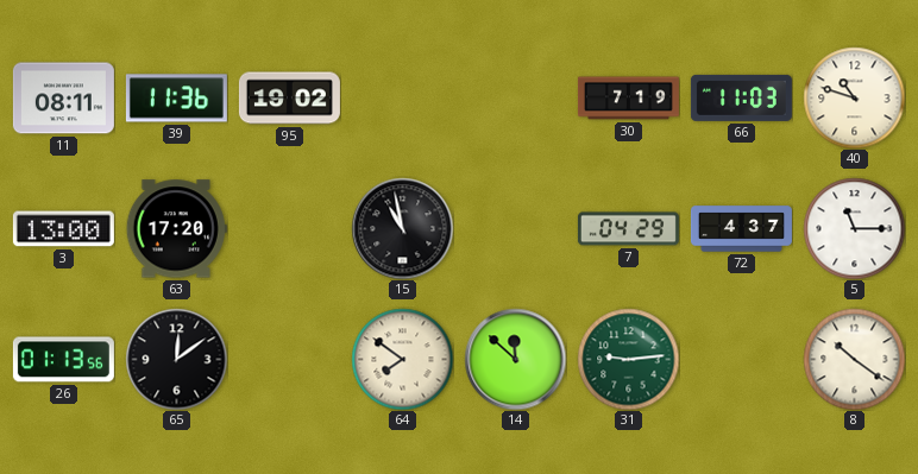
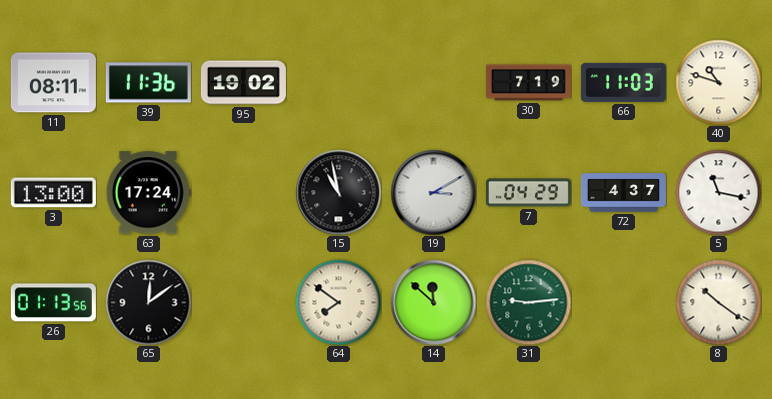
63: 17:20 -> 17:24
19: none -> 3:10
5: 11:15 -> 11:17
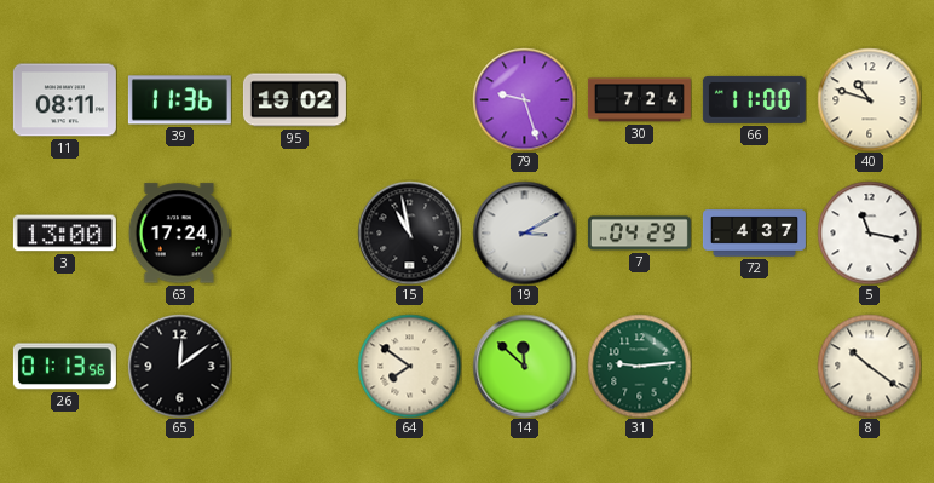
79: none -> 9:27
30: 7:19 -> 7:24
66: 11:03 -> 11:00
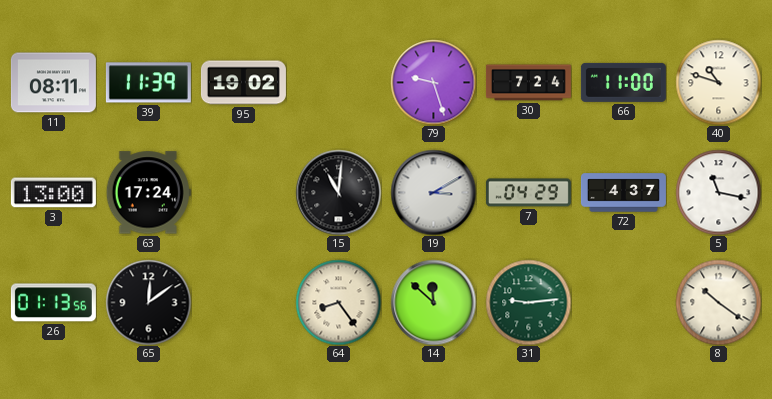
39: 11:36 -> 11:39
15: 10:58 -> 11:01
64: 7:51 -> 8:24
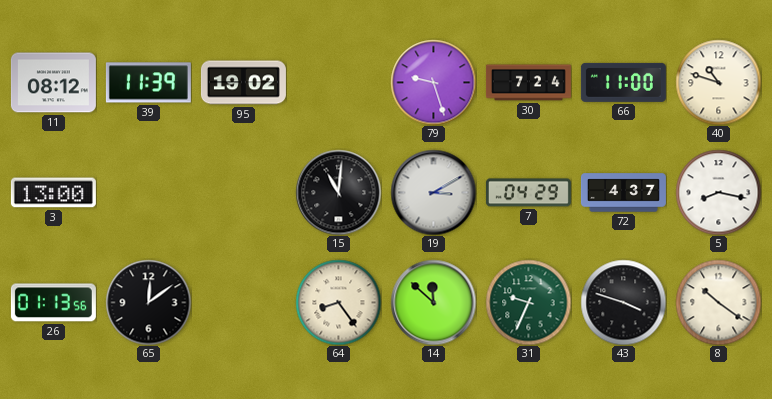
11: 08:11 -> 08:12
63: 17:24 -> none
5: 11:17 -> 8:17
31: 9:14 -> 9:34
43: none -> 3:48
